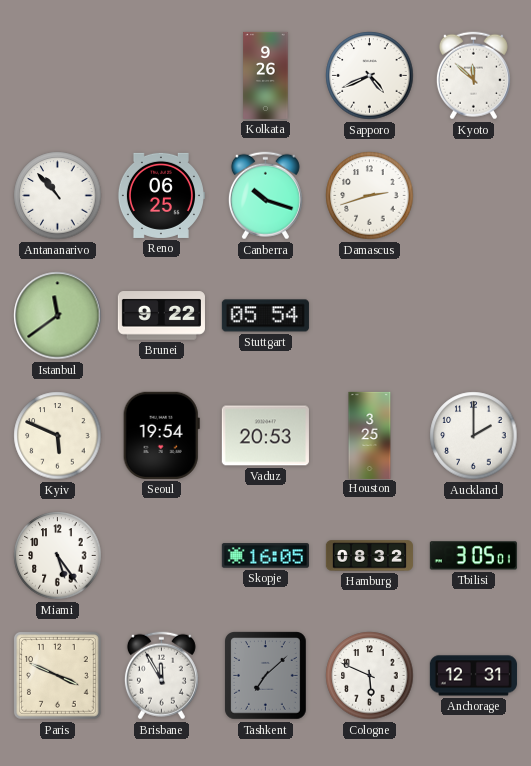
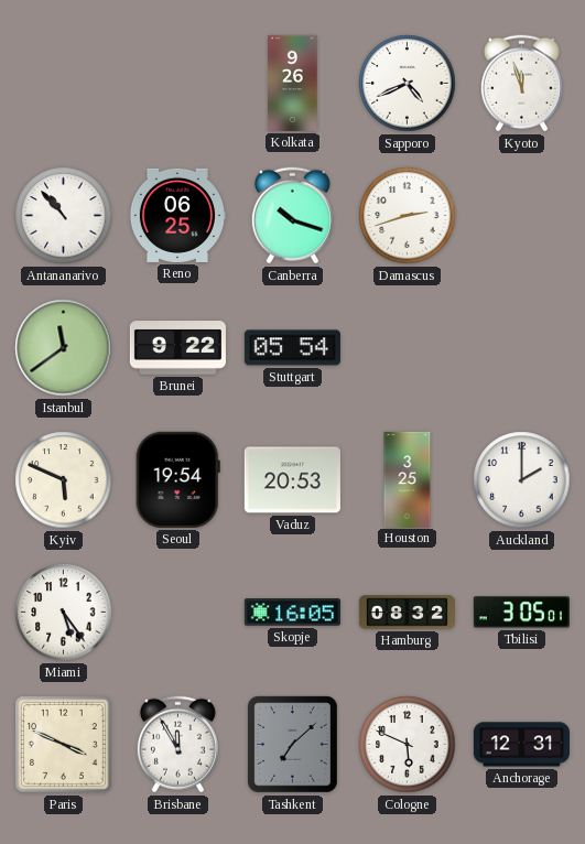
Kyoto: 11:52 -> 11:57
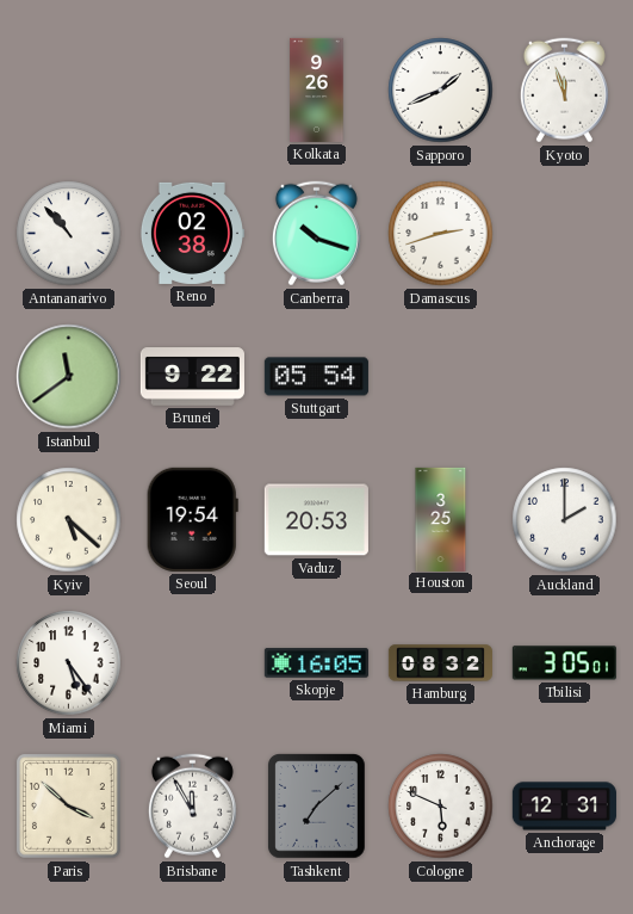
Sapporo: 4:41 -> 1:41
Reno: 06:25 -> 02:38
Kyiv: 5:49 -> 5:22
Paris: 3:49 -> 3:52
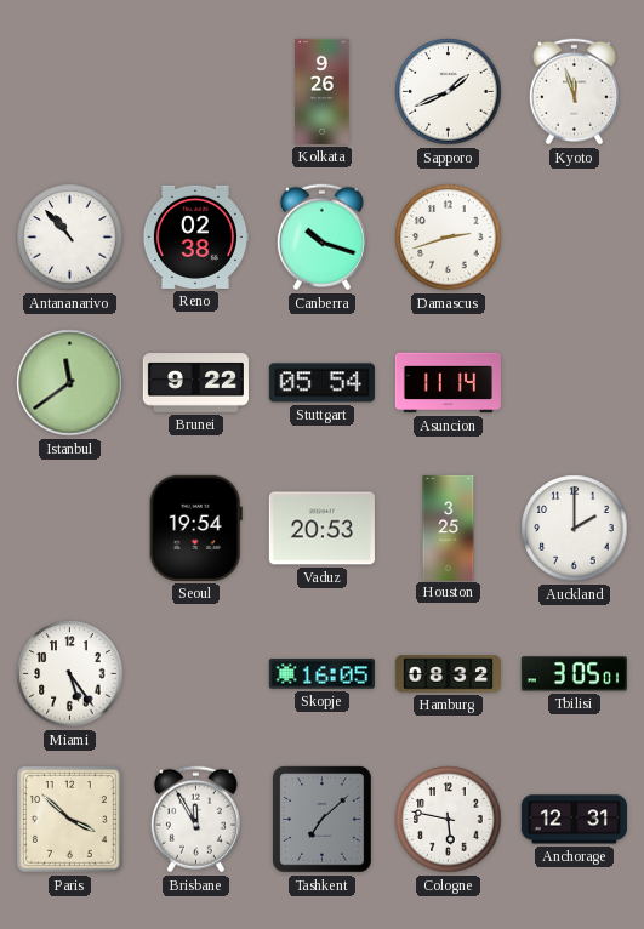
Asuncion: none -> 11:14
Kyiv: 5:22 -> none
Cologne: 5:49 -> 5:47
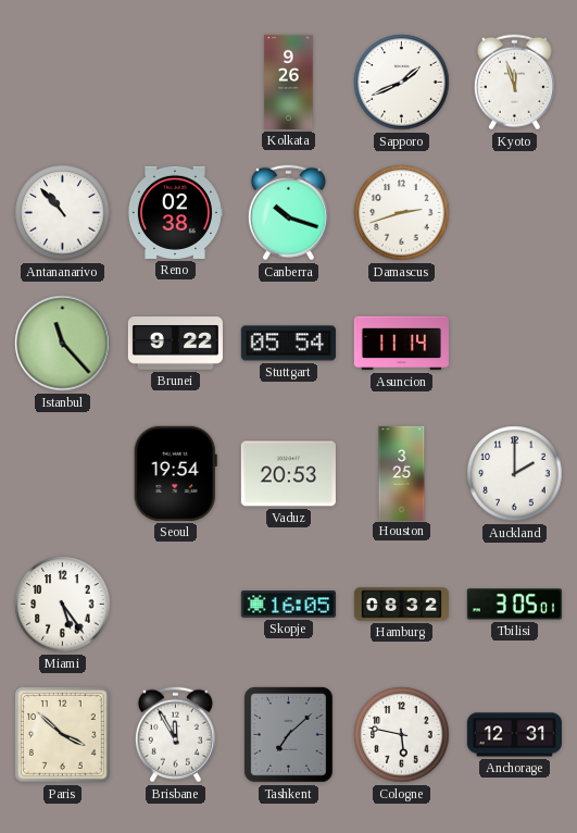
Istanbul: 11:39 -> 11:23
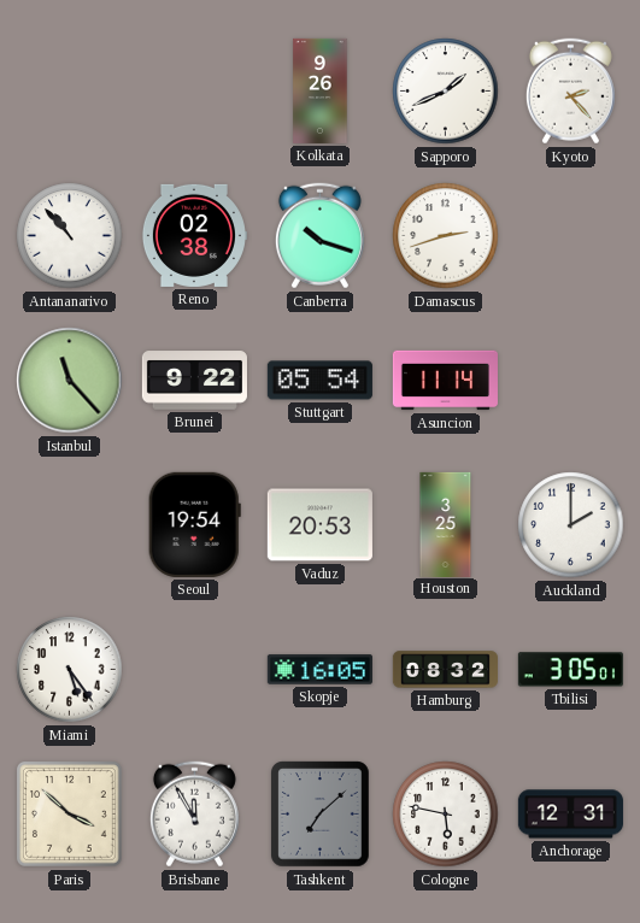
Kyoto: 11:57 -> 2:23
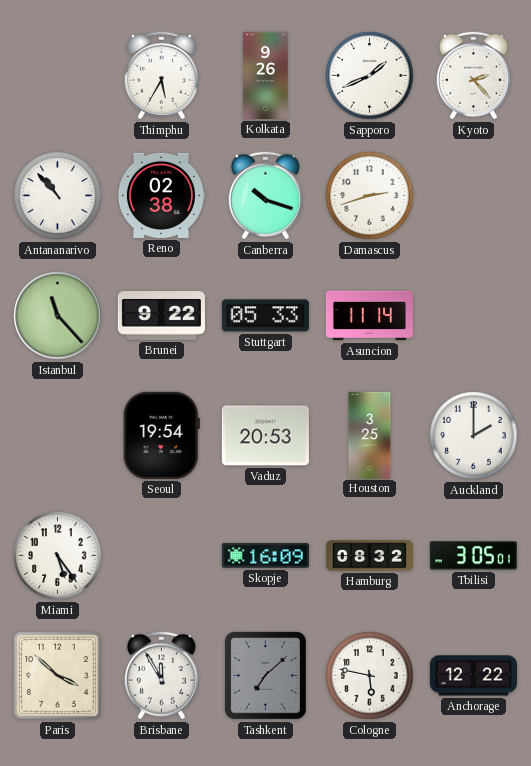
Thimphu: none -> 5:35
Stuttgart: 05:54 -> 05:33
Skopje: 16:05 -> 16:09
Anchorage: 12:31 -> 12:22
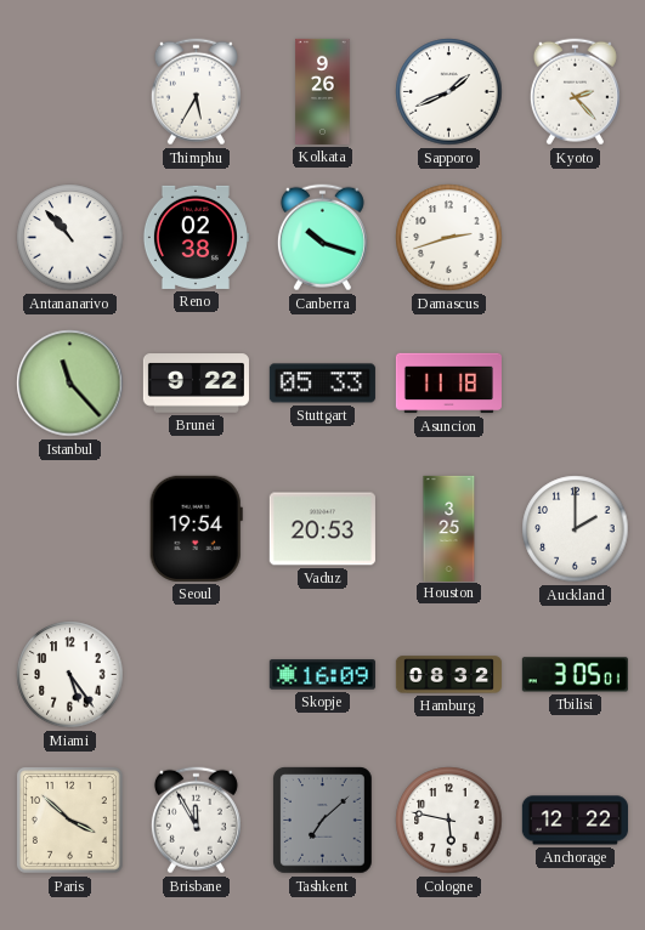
Asuncion: 11:14 -> 11:18
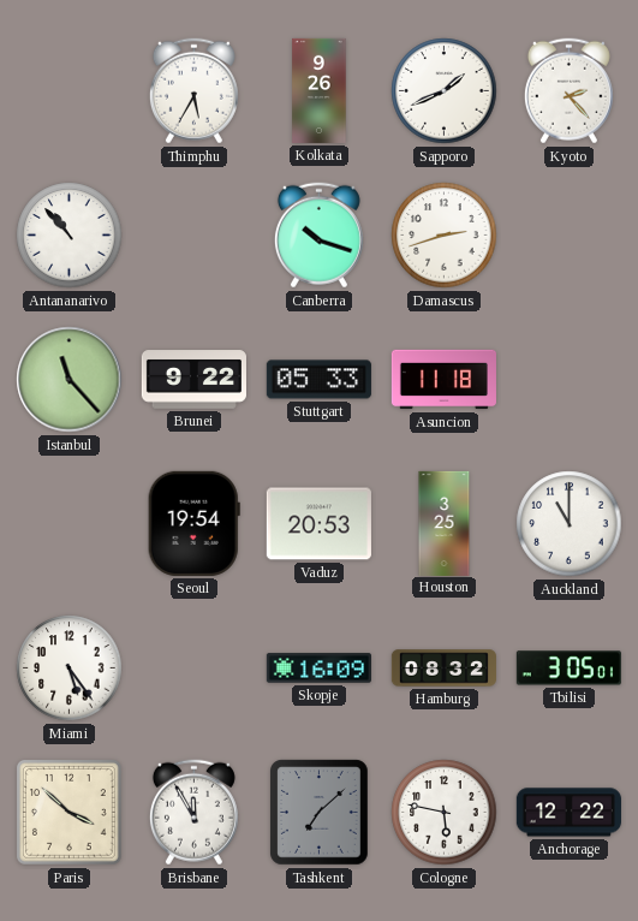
Reno: 02:38 -> none
Auckland: 2:00 -> 11:00
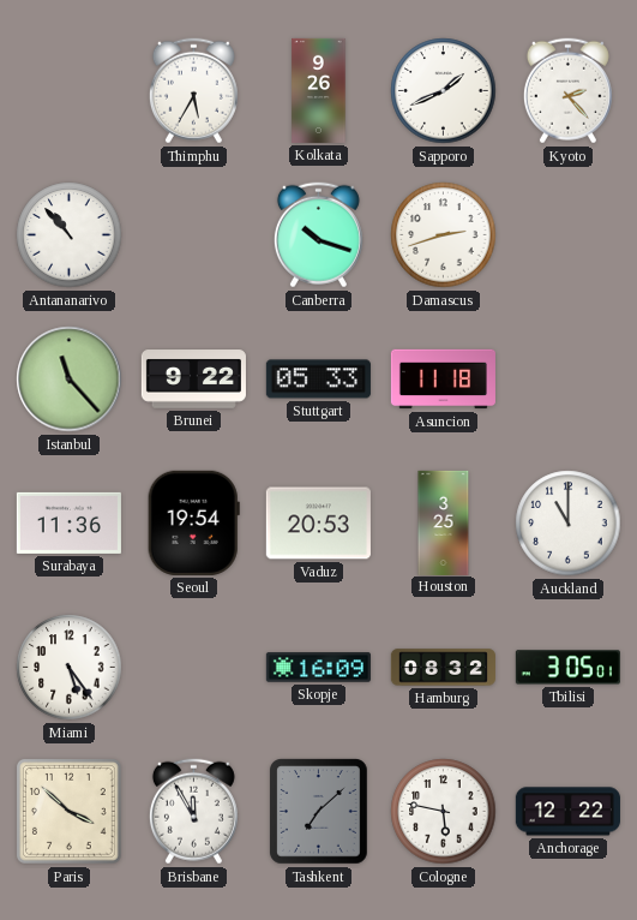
Surabaya: none -> 11:36
